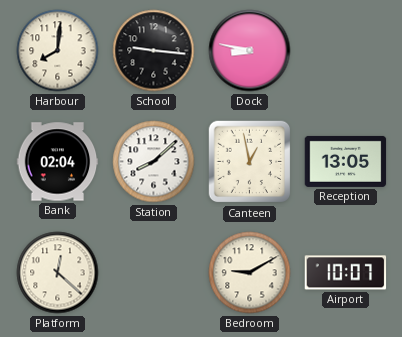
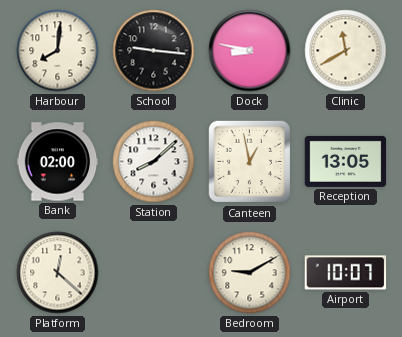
Clinic: none -> 11:40
Bank: 02:04 -> 02:00
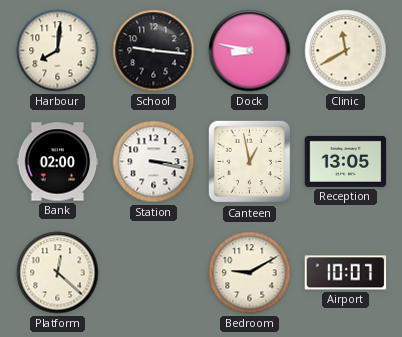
Station: 8:08 -> 3:17
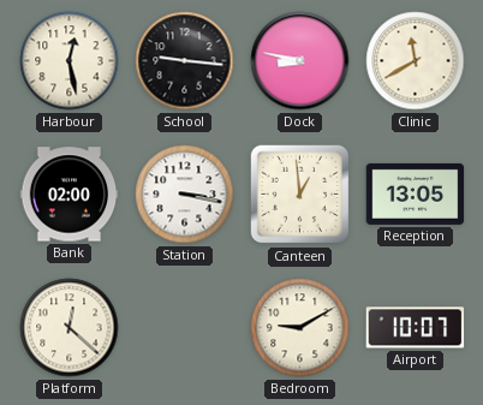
Harbour: 8:01 -> 12:28
Canteen: 12:58 -> 12:59
